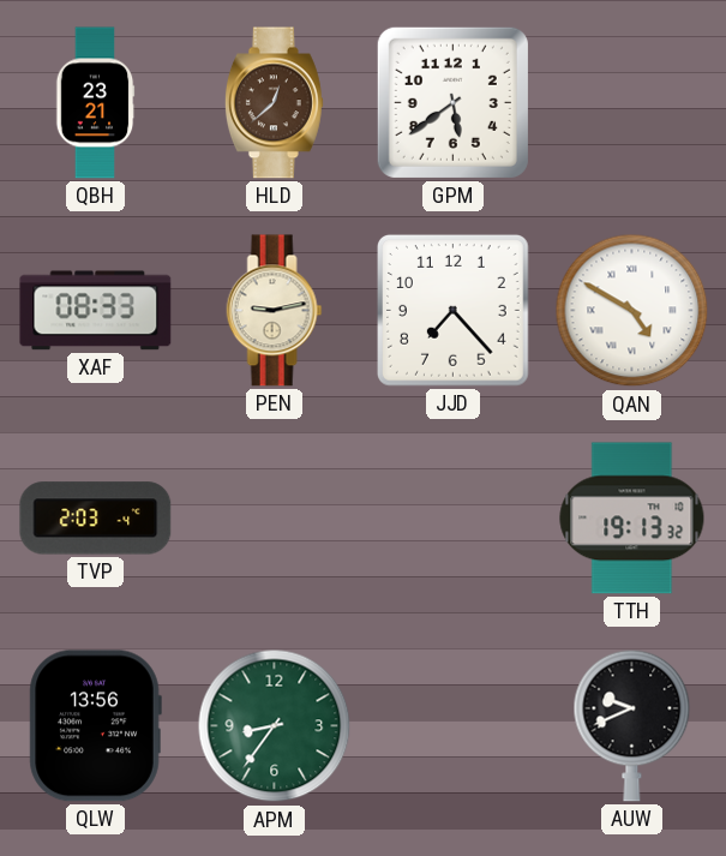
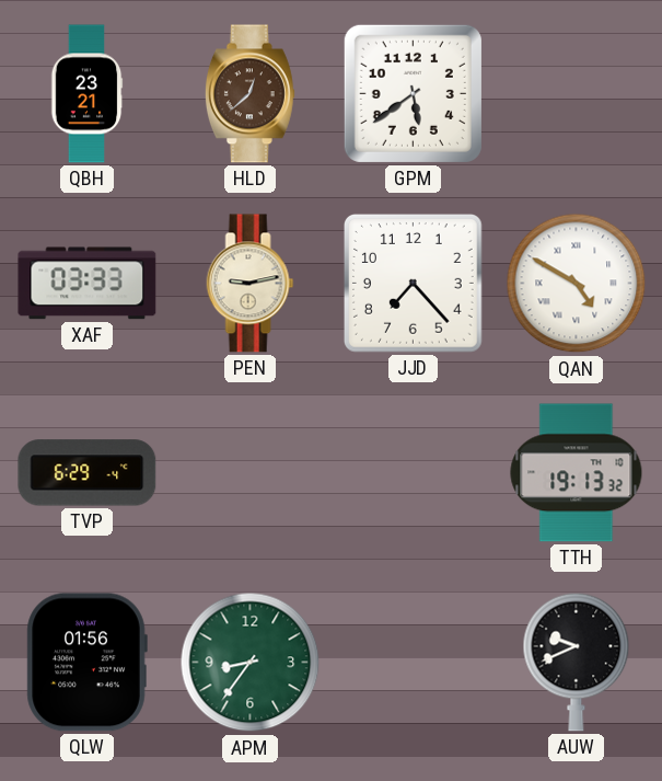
XAF: 08:33 -> 03:33
TVP: 2:03 -> 6:29
QLW: 13:56 -> 01:56
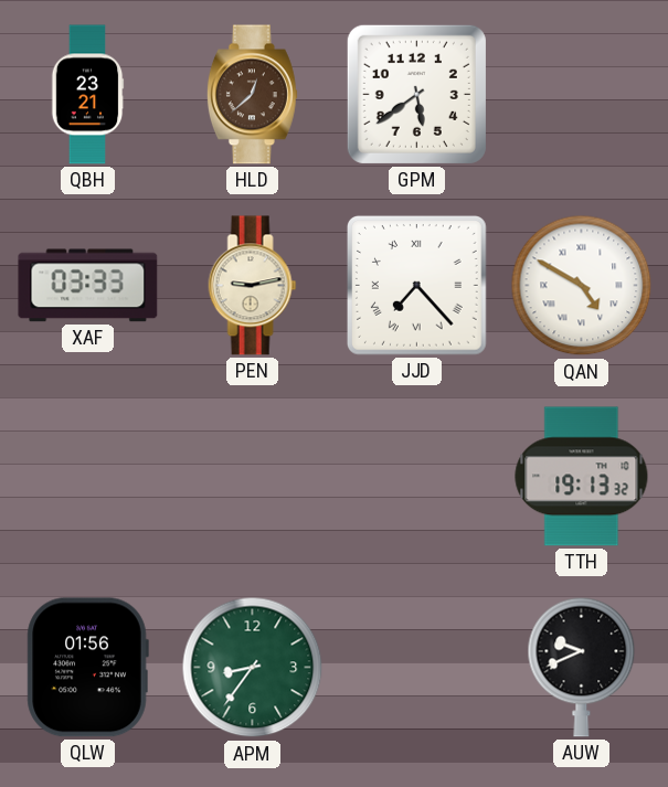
JJD numerals: Arabic -> Roman
TVP: 6:29 -> none
